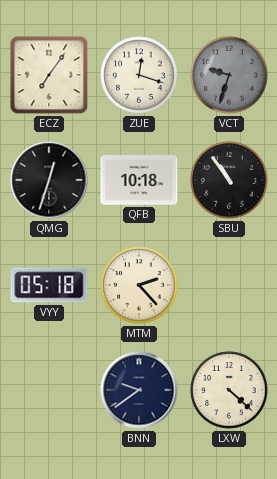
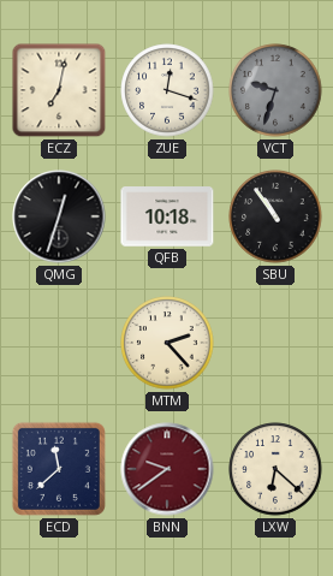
ECZ: 7:06 -> 7:02
VYY: 05:18 -> none
ECD: none -> 11:38
BNN dial: navy -> burgundy
LXW: 4:22 -> 6:22
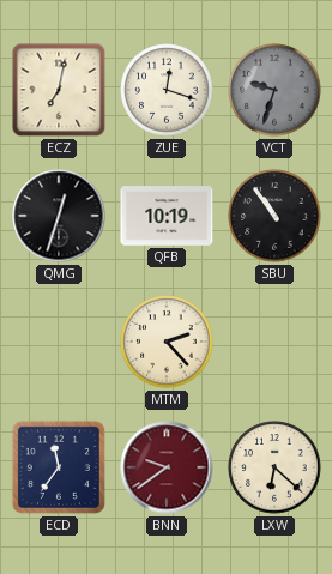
QFB: 10:18 -> 10:19
ECD: 11:38 -> 11:36
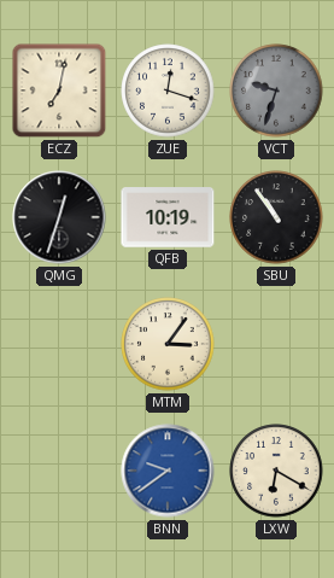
MTM: 2:23 -> 3:06
ECD: 11:36 -> none
BNN dial: burgundy -> blue
LXW: 6:22 -> 6:20
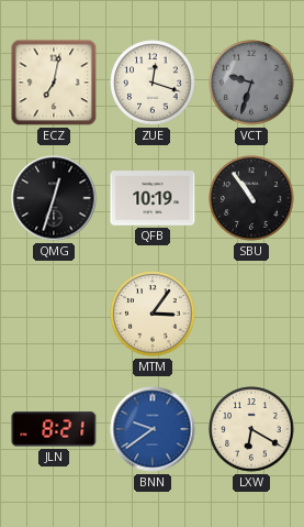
JLN: none -> 8:21
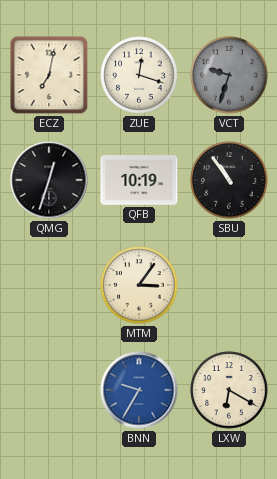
JLN: 8:21 -> none
BNN: 9:39 -> 9:35
